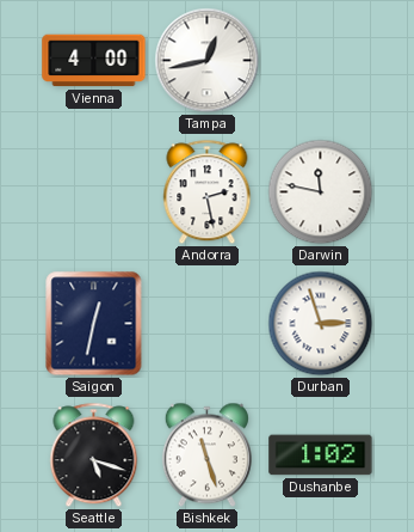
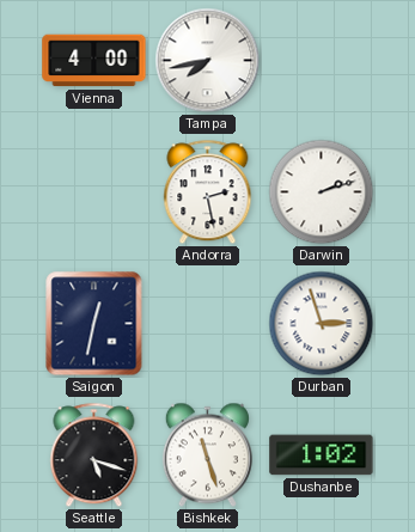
Tampa: 12:43 -> 7:43
Darwin: 11:47 -> 2:12
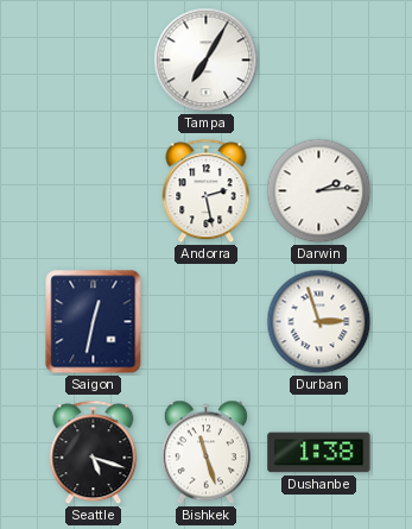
Vienna: 4:00 -> none
Tampa: 7:43 -> 7:05
Darwin: 2:12 -> 2:14
Dushanbe: 1:02 -> 1:38
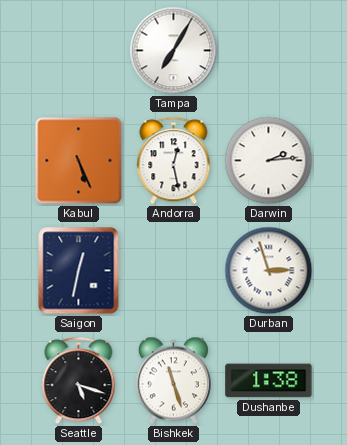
Kabul: none -> 5:26
Andorra: 2:28 -> 12:28
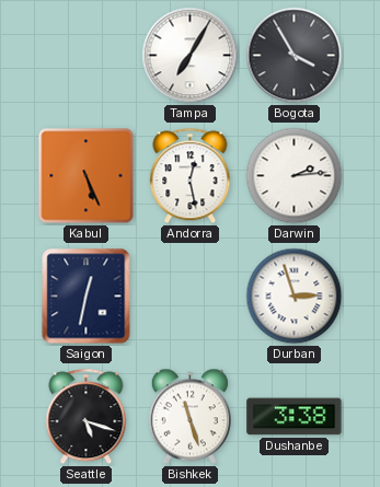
Bogota: none -> 3:55
Dushanbe: 1:38 -> 3:38
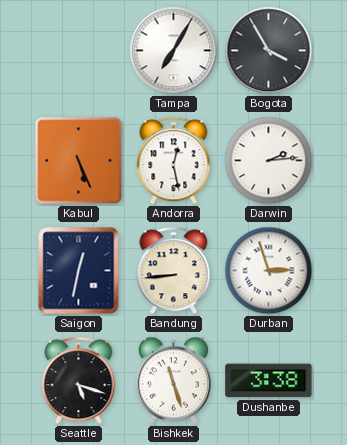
Bandung: none -> 8:44
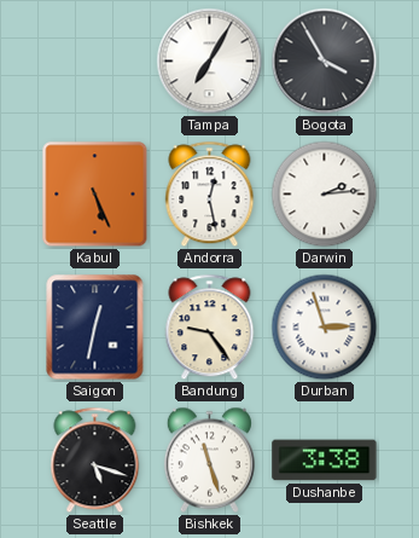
Bandung: 8:44 -> 9:24
